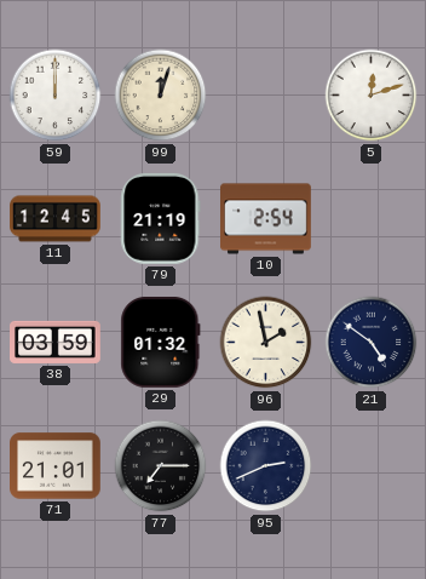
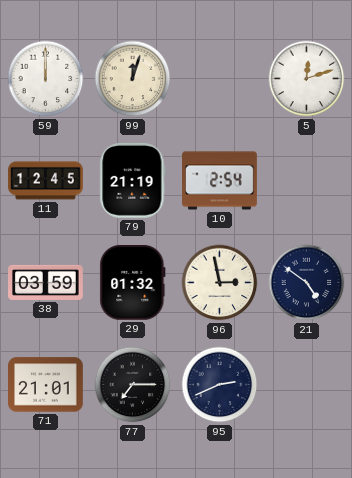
96: 1:58 -> 2:58
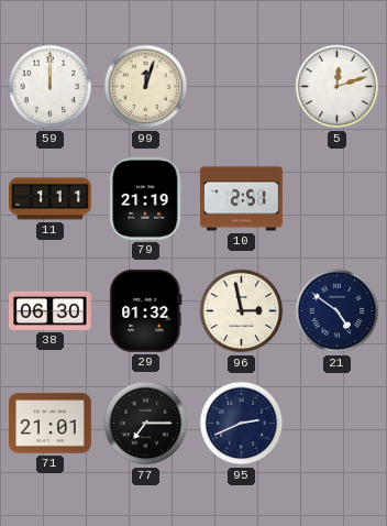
11: 12:45 -> 1:11
10: 2:54 -> 2:51
38: 03:59 -> 06:30
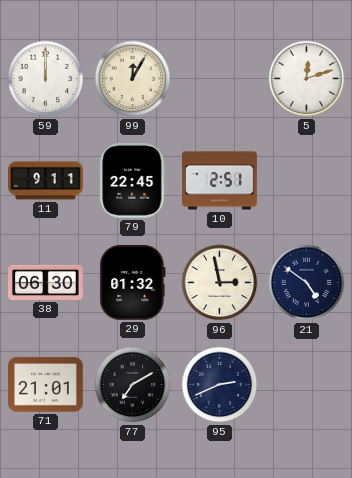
99: 12:03 -> 12:05
11: 1:11 -> 9:11
79: 21:19 -> 22:45
77: 7:15 -> 7:10
